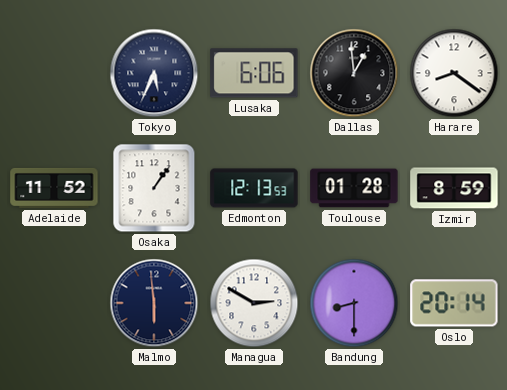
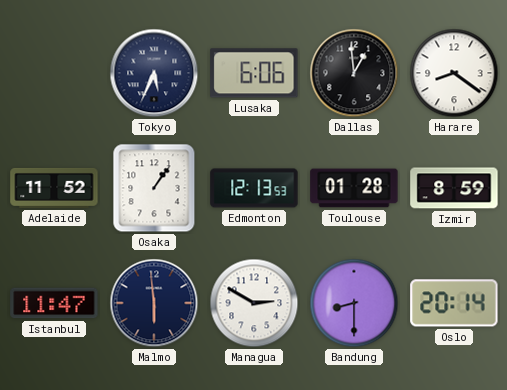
Istanbul: none -> 11:47
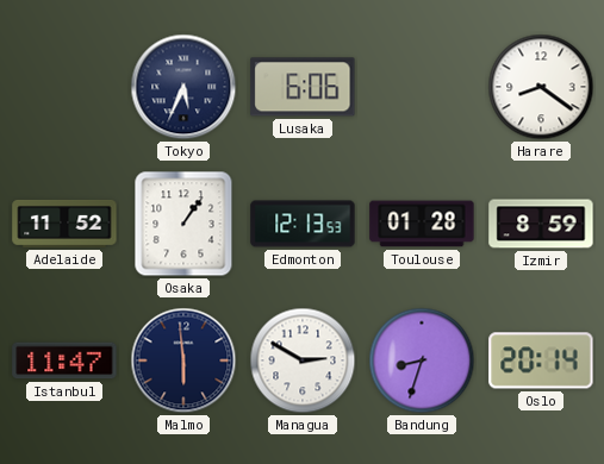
Dallas: 12:59 -> none
Bandung: 8:30 -> 8:33
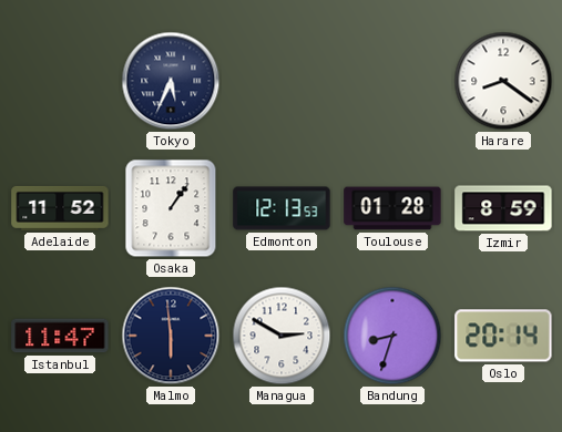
Lusaka: 6:06 -> none
